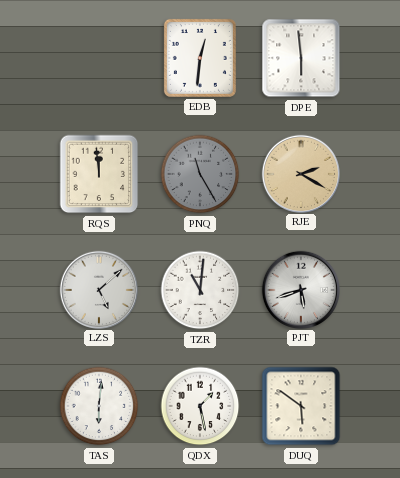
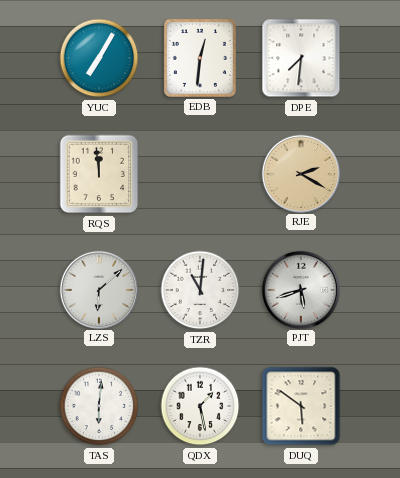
YUC: none -> 7:05
DPE: 5:59 -> 7:31
PNQ: 11:25 -> none
LZS: 5:08 -> 6:08
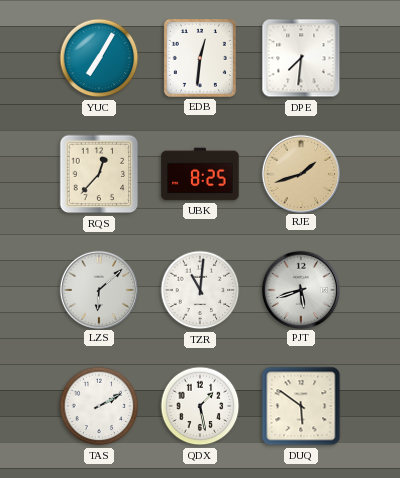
RQS: 11:59 -> 12:37
UBK: none -> 8:25
RJE: 2:20 -> 1:42
TAS: 6:01 -> 2:10
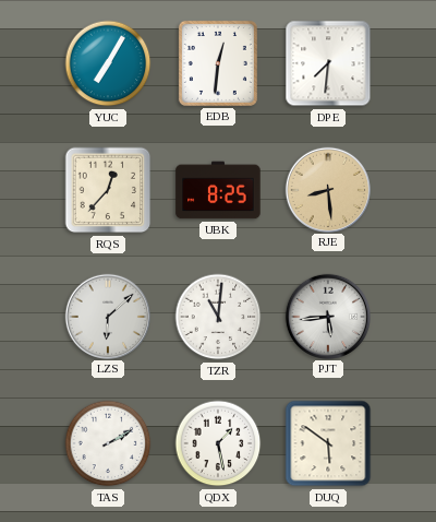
RJE: 1:42 -> 8:29
PJT: 5:42 -> 5:44
